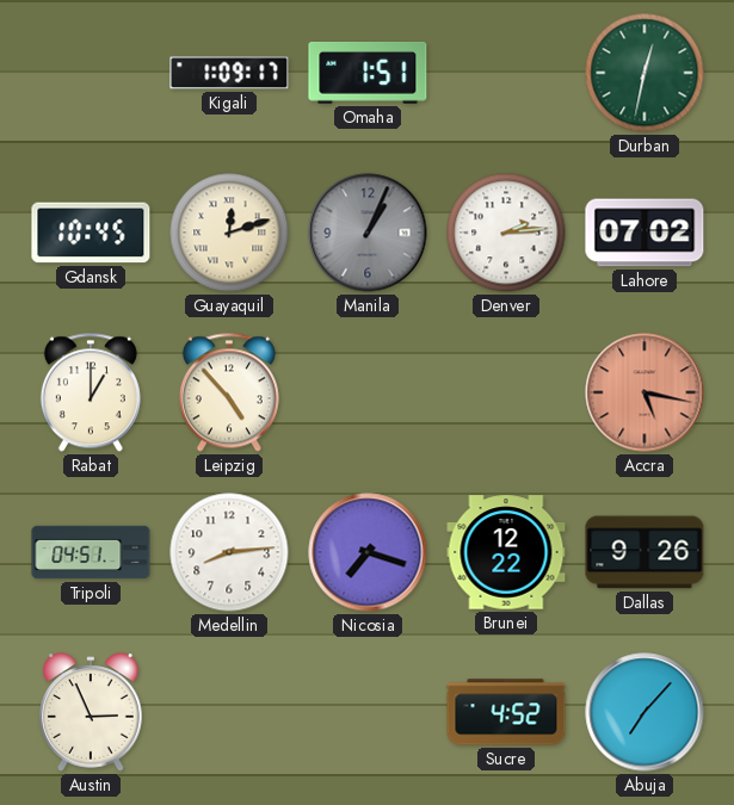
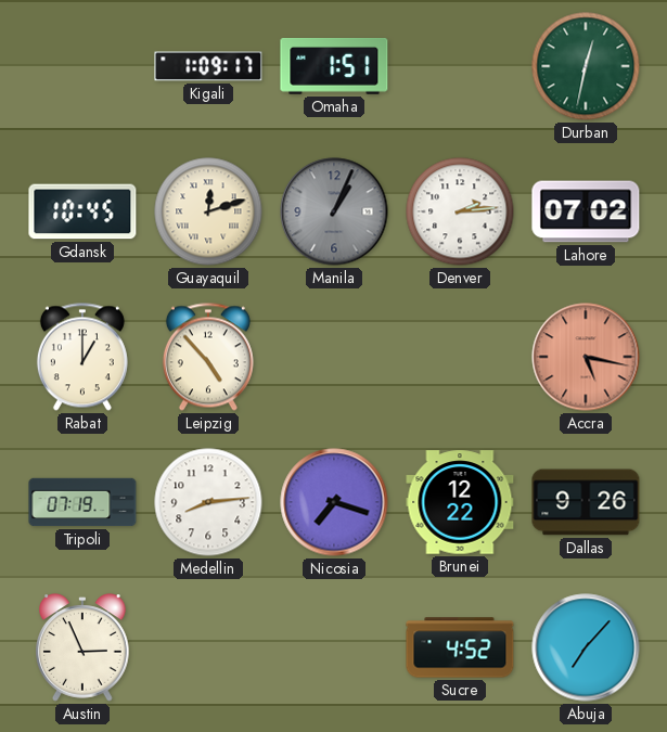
Tripoli: 04:51 -> 07:19
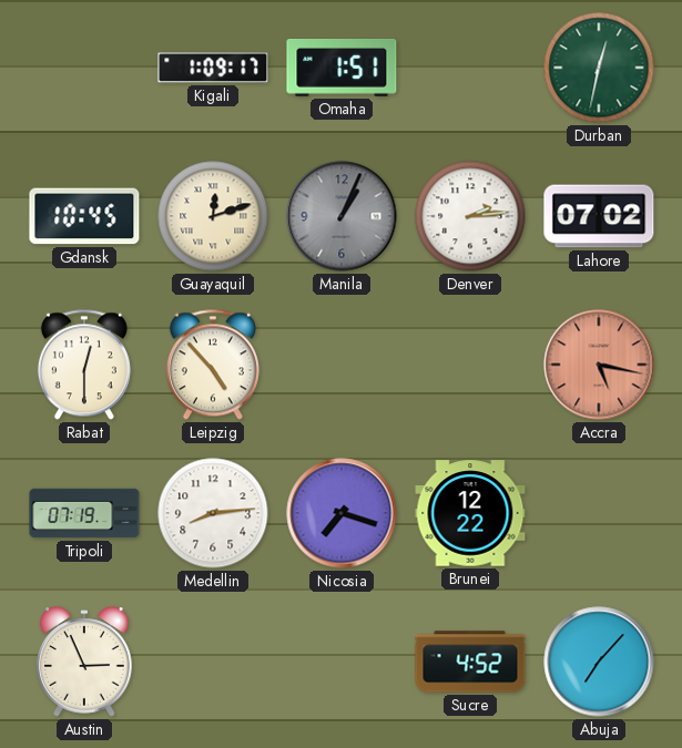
Rabat: 1:00 -> 12:30
Dallas: 9:26 -> none
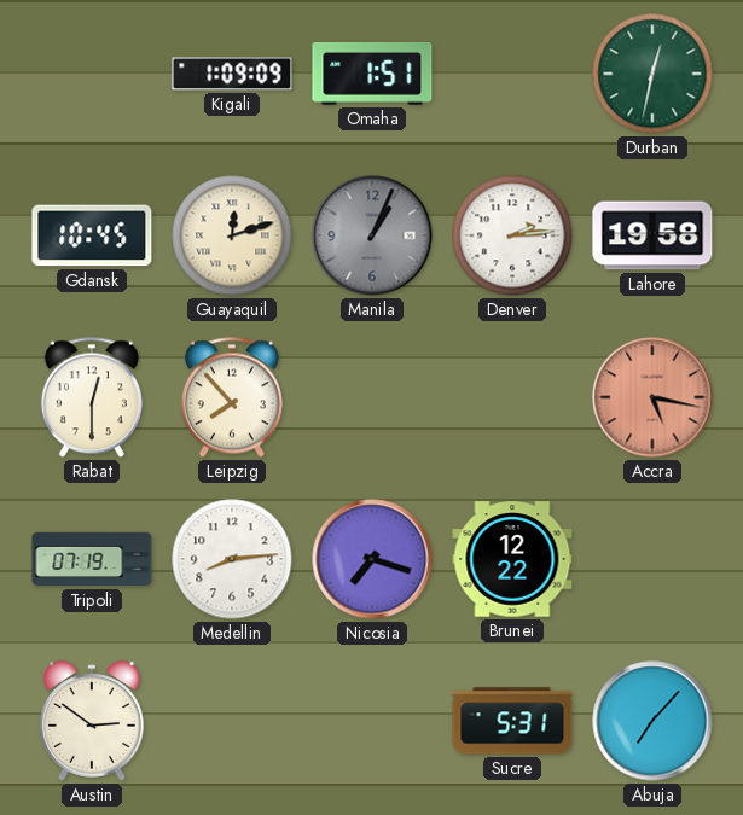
Kigali: 1:09:17 -> 1:09:09
Lahore: 07:02 -> 19:58
Leipzig: 4:53 -> 7:53
Austin: 2:56 -> 2:51
Sucre: 4:52 -> 5:31
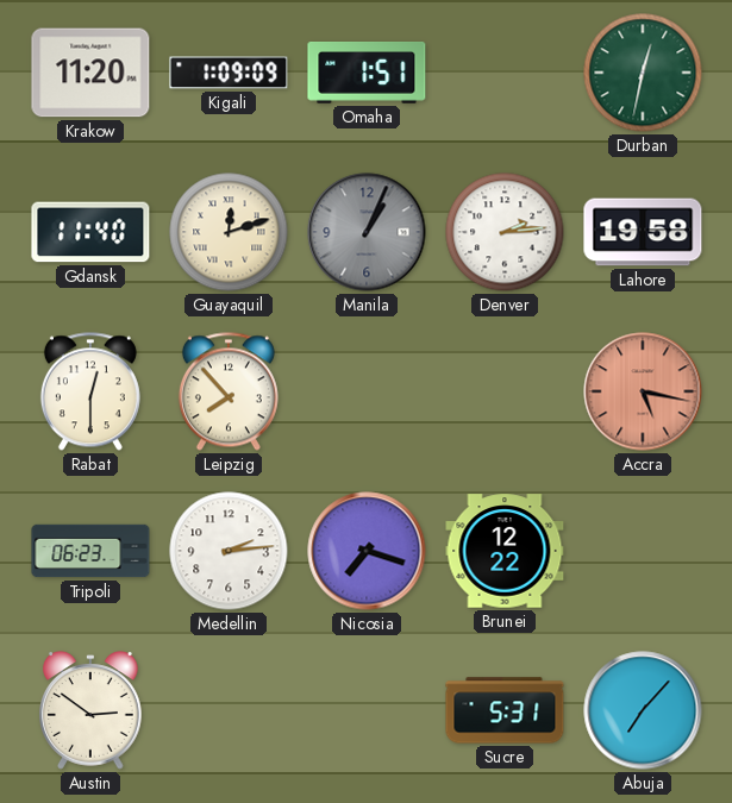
Krakow: none -> 11:20
Gdansk: 10:45 -> 11:40
Tripoli: 07:19 -> 06:23
Medellin: 8:14 -> 2:14
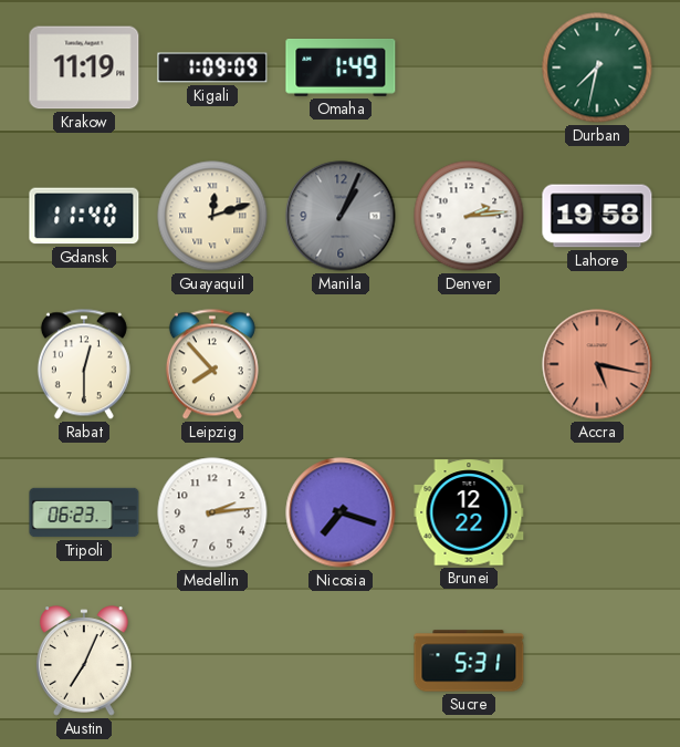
Krakow: 11:20 -> 11:19
Omaha: 1:51 -> 1:49
Durban: 12:32 -> 7:32
Austin: 2:51 -> 7:04
Abuja: 7:07 -> none
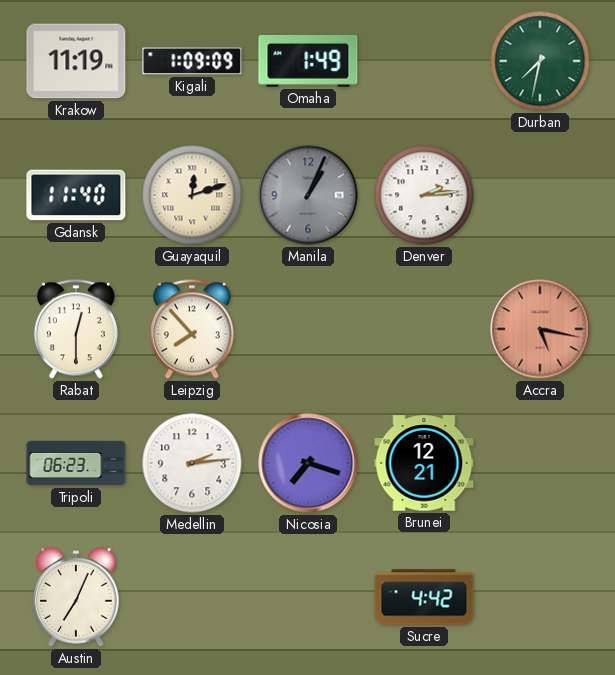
Lahore: 19:58 -> none
Brunei: 12:22 -> 12:21
Sucre: 5:31 -> 4:42
